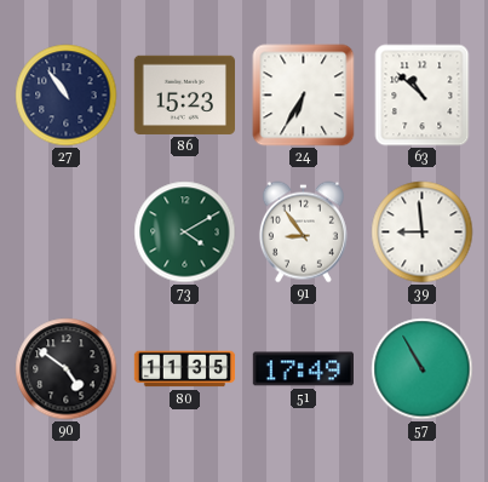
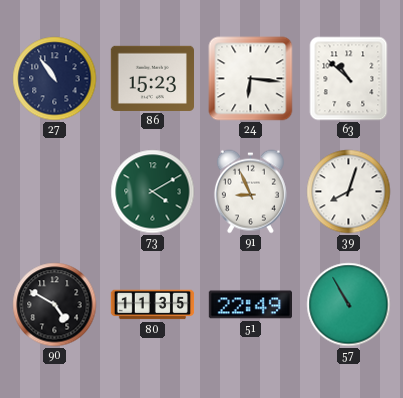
24: 6:35 -> 6:16
91: 8:54 -> 8:56
39: 8:59 -> 8:03
90: 4:51 -> 4:50
51: 17:49 -> 22:49
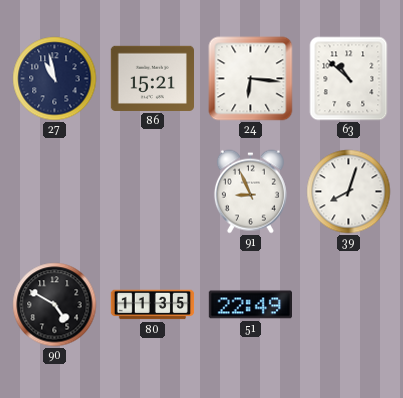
27: 10:54 -> 10:58
86: 15:23 -> 15:21
73: 4:10 -> none
57: 10:55 -> none
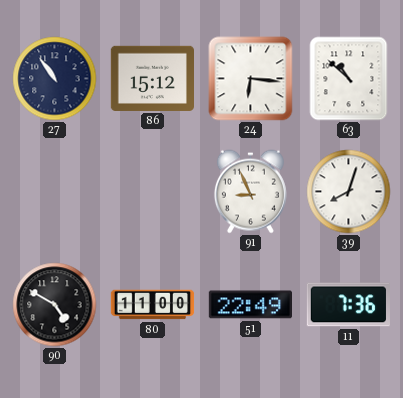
27: 10:58 -> 10:54
86: 15:21 -> 15:12
80: 11:35 -> 11:00
11: none -> 7:36
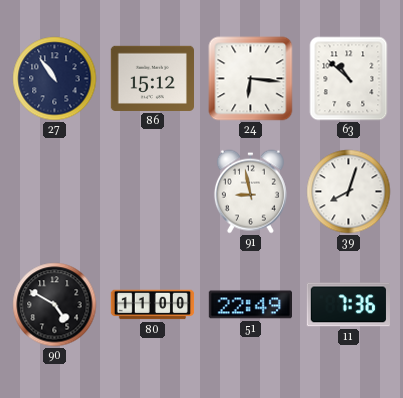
91: 8:56 -> 8:58
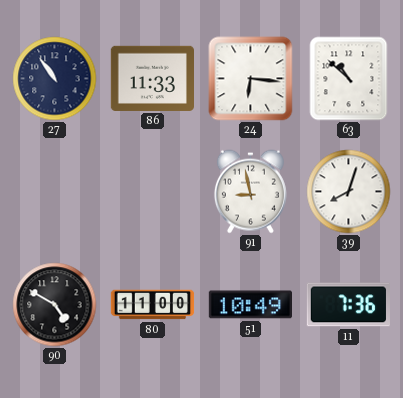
86: 15:12 -> 11:33
51: 22:49 -> 10:49
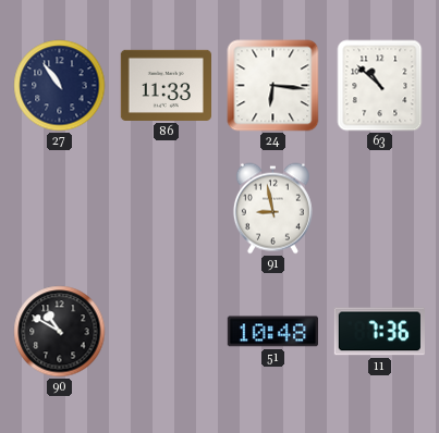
39: 8:03 -> none
90: 4:50 -> 10:50
80: 11:00 -> none
51: 10:49 -> 10:48
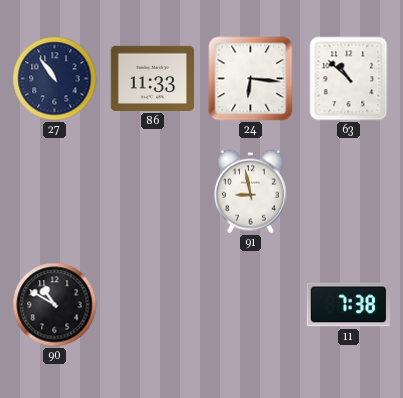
51: 10:48 -> none
11: 7:36 -> 7:38
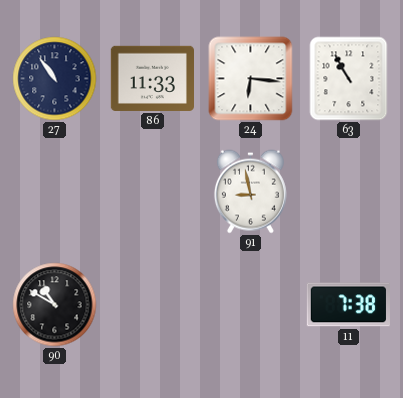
63: 10:52 -> 10:55
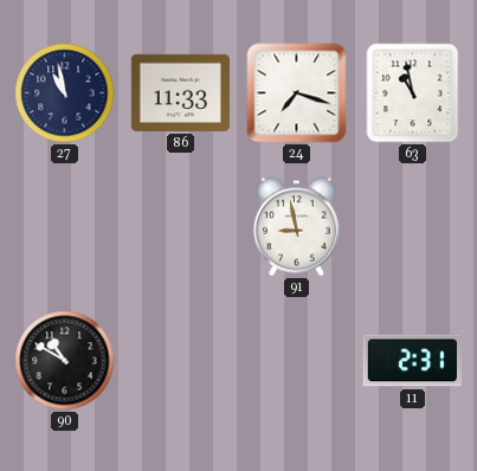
27: 10:54 -> 10:58
24: 6:16 -> 7:18
63: 10:55 -> 10:58
11: 7:38 -> 2:31
